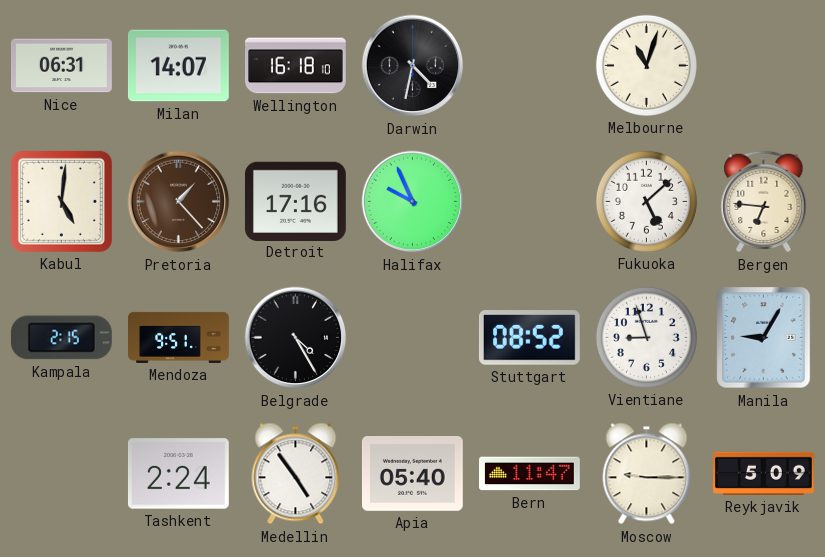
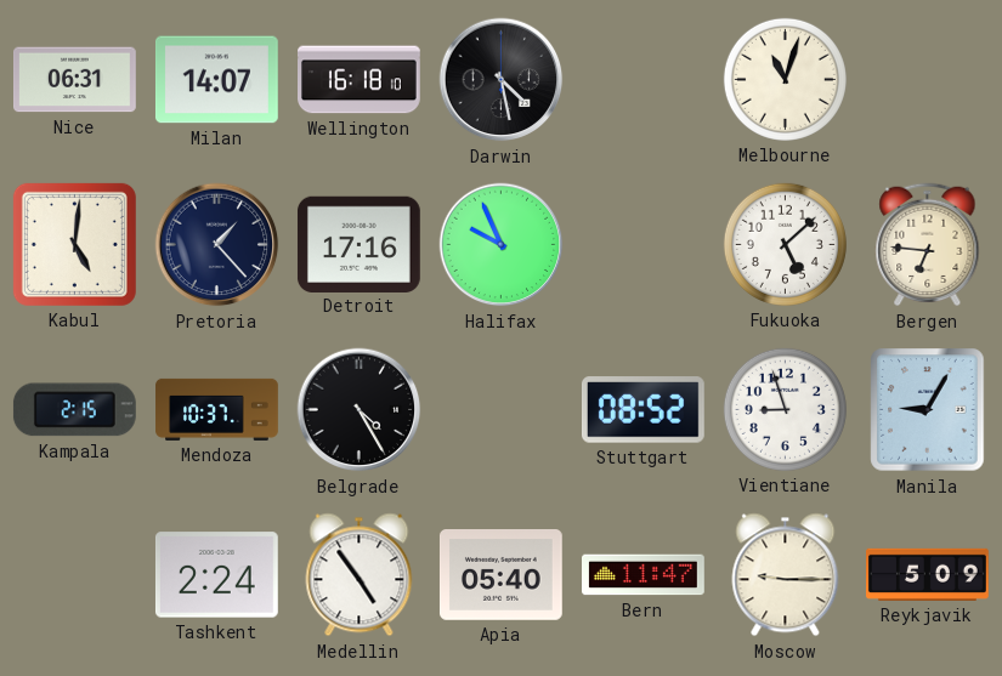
Darwin: 4:32 -> 4:28
Pretoria dial: brown -> navy
Mendoza: 9:51 -> 10:37
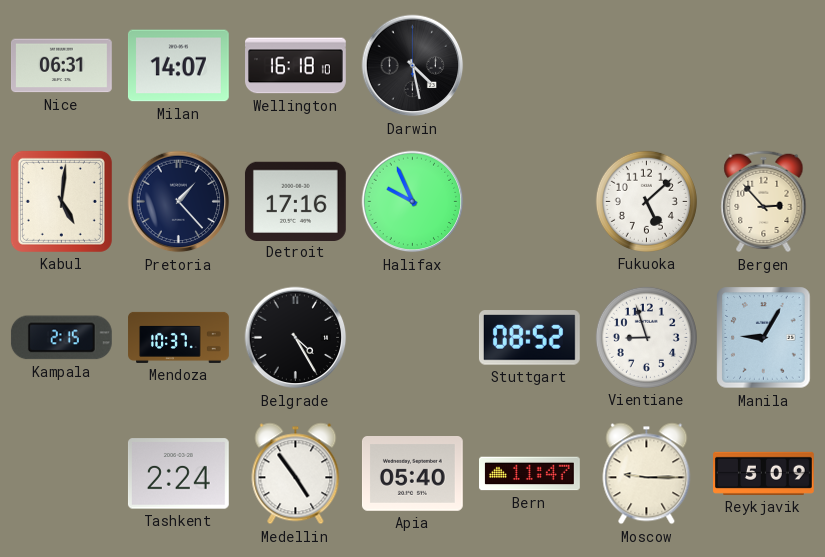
Melbourne: 11:03 -> none
Bergen: 6:46 -> 2:53
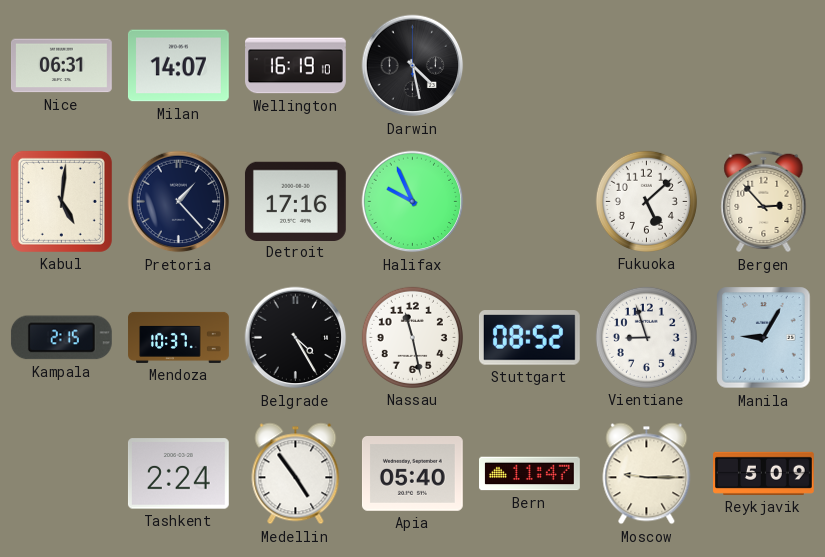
Wellington: 16:18 -> 16:19
Nassau: none -> 11:28
